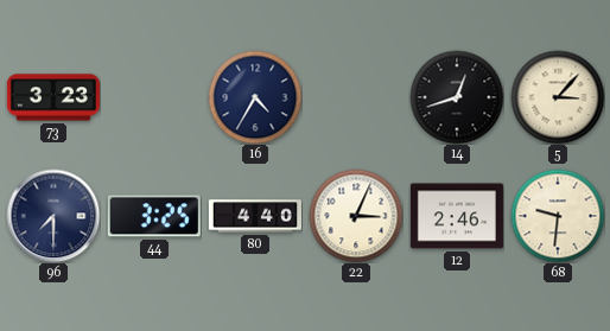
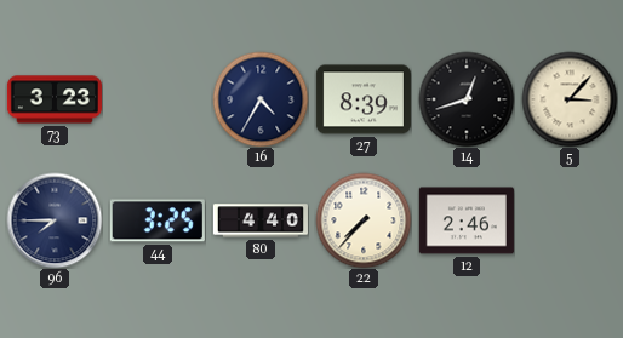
27: none -> 8:39
96: 7:30 -> 7:45
22: 3:04 -> 7:37
68: 9:31 -> none
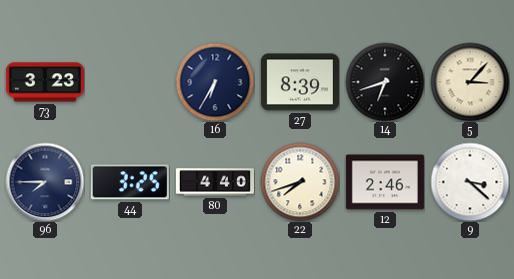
16: 4:35 -> 6:35
14: 12:42 -> 6:42
22: 7:37 -> 7:42
9: none -> 3:22
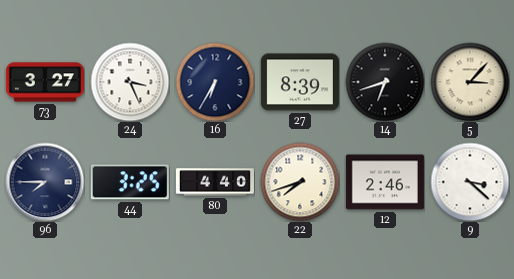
73: 3:23 -> 3:27
24: none -> 3:26
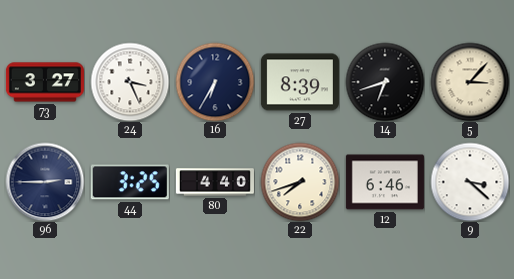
96: 7:45 -> 2:45
12: 2:46 -> 6:46
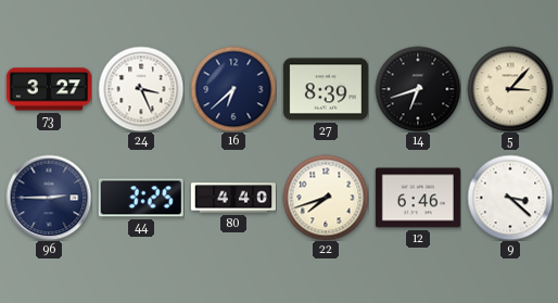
16: 6:35 -> 6:38
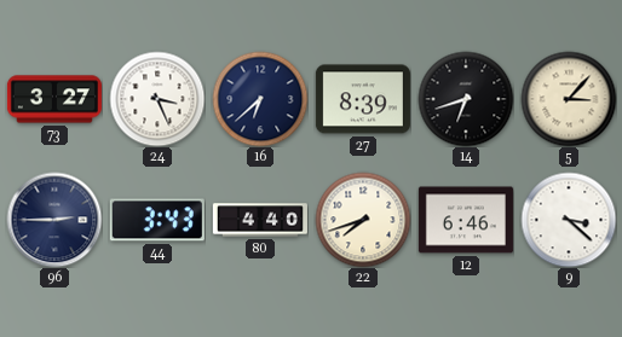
44: 3:25 -> 3:43
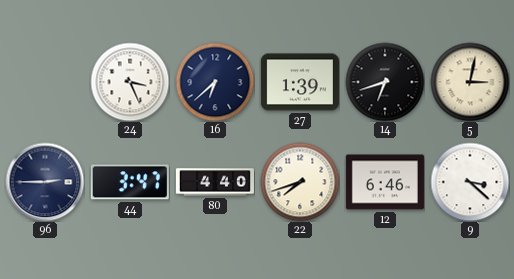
73: 3:27 -> none
27: 8:39 -> 1:39
5: 3:07 -> 3:02
44: 3:43 -> 3:47
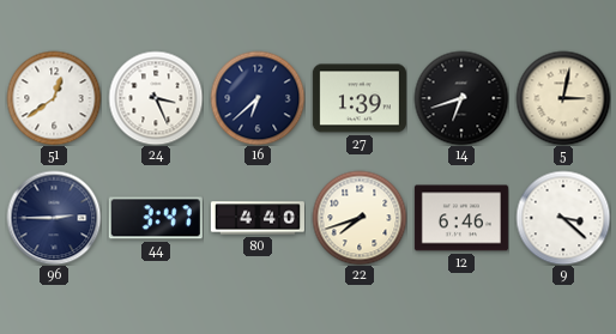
51: none -> 12:39
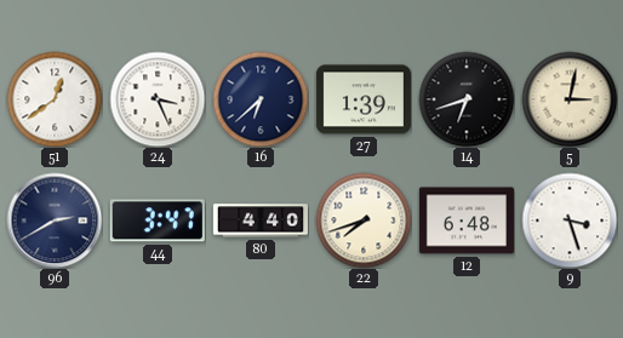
96: 2:45 -> 2:40
12: 6:46 -> 6:48
9: 3:22 -> 3:27
